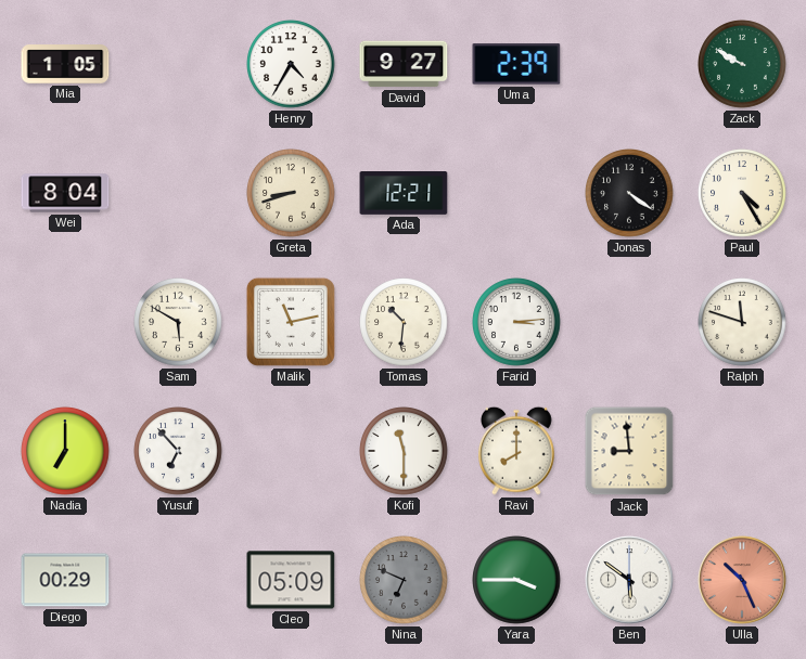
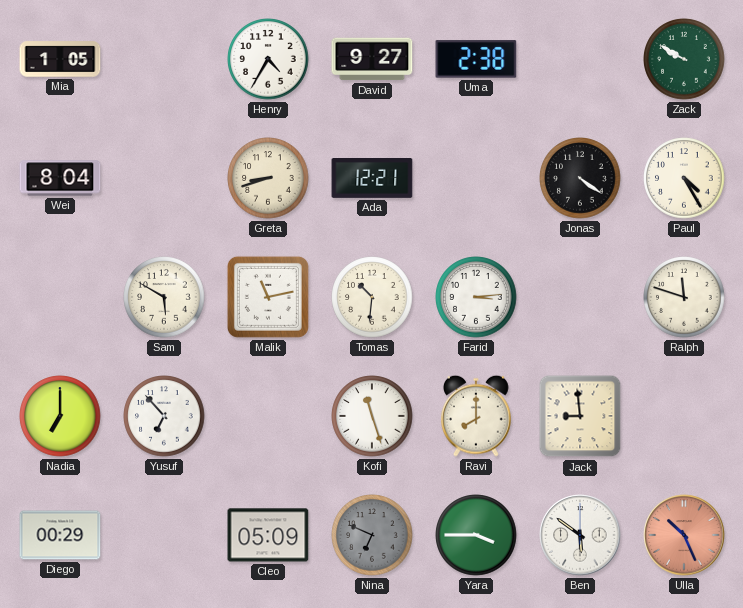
Uma: 2:39 -> 2:38
Kofi: 11:30 -> 11:27
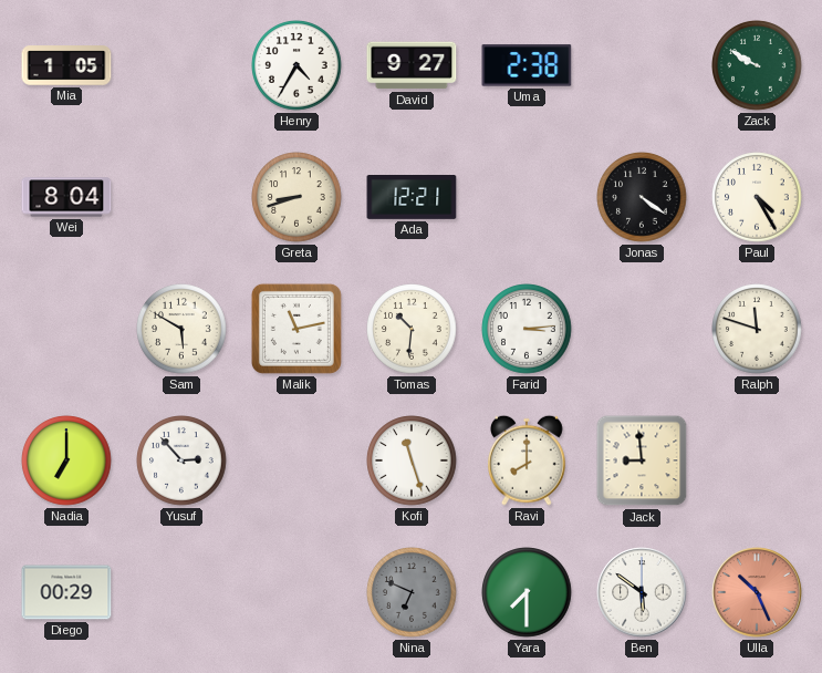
Yusuf: 6:53 -> 2:53
Cleo: 05:09 -> none
Yara: 3:45 -> 7:30
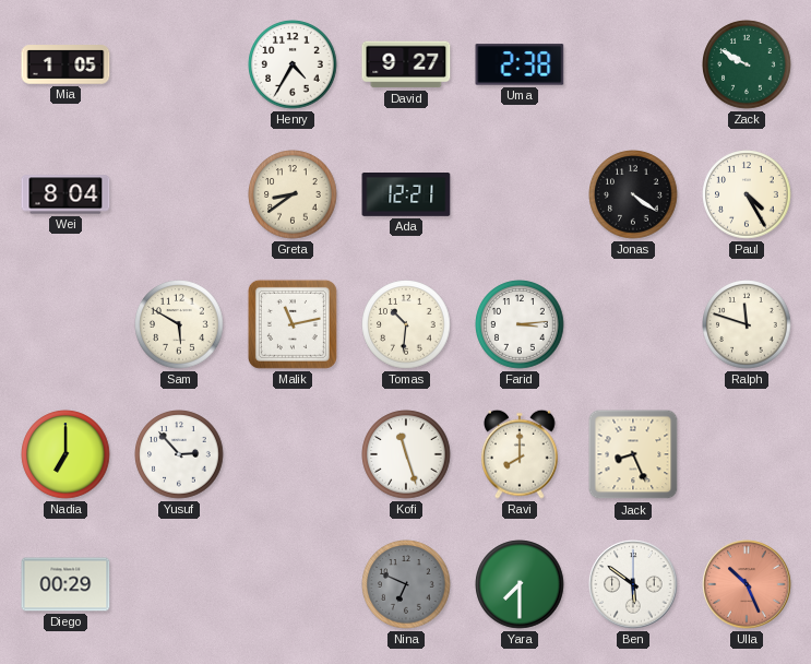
Greta: 8:42 -> 8:39
Jack: 8:59 -> 8:26
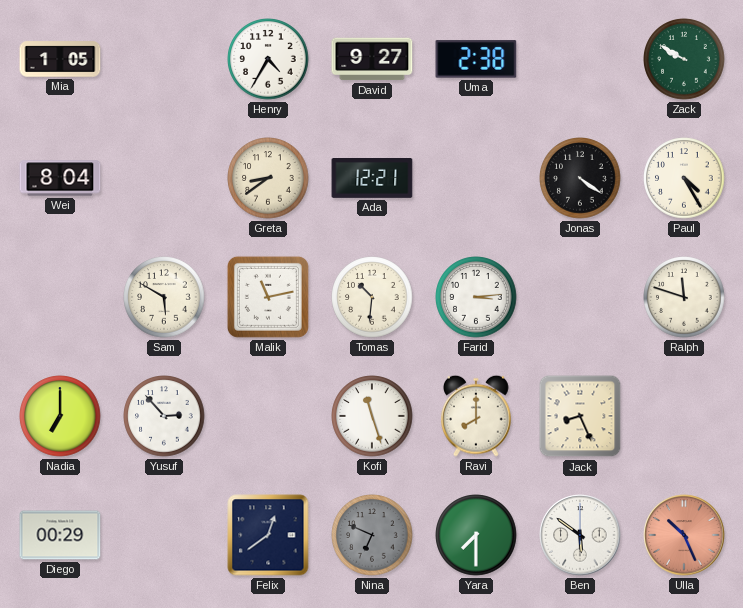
Felix: none -> 12:39
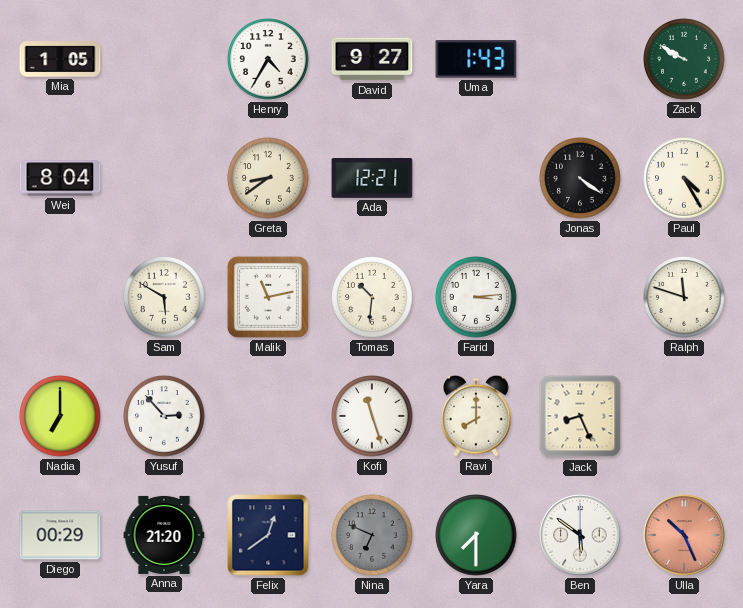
Uma: 2:38 -> 1:43
Anna: none -> 21:20
